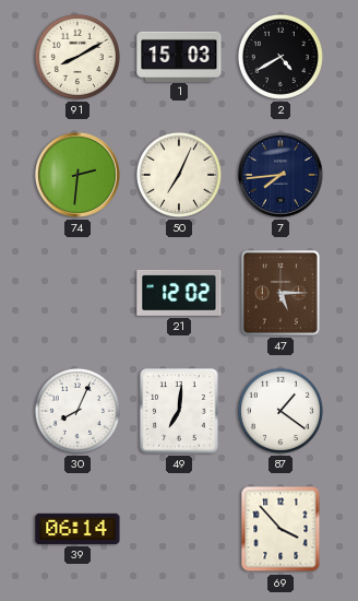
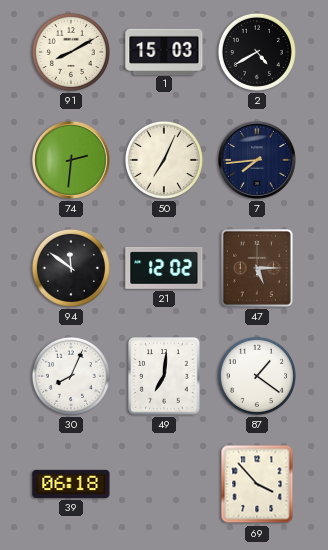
94: none -> 11:51
39: 06:14 -> 06:18
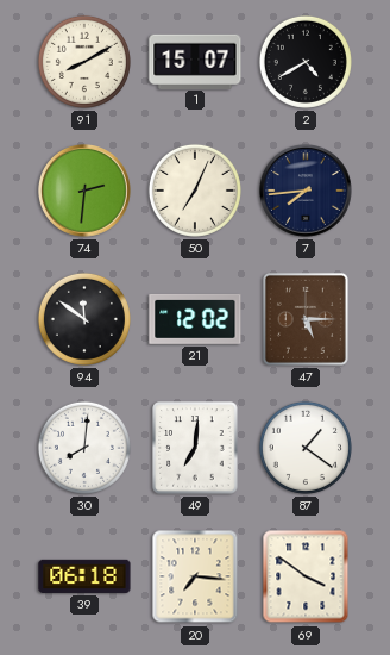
1: 15:03 -> 15:07
30: 8:04 -> 8:01
20: none -> 7:16
69: 3:53 -> 3:51
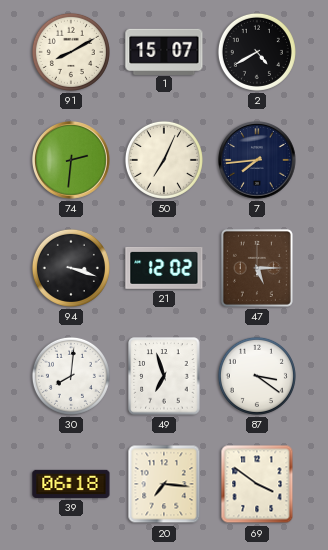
94: 11:51 -> 3:18
49: 7:01 -> 6:57
87: 1:21 -> 3:21
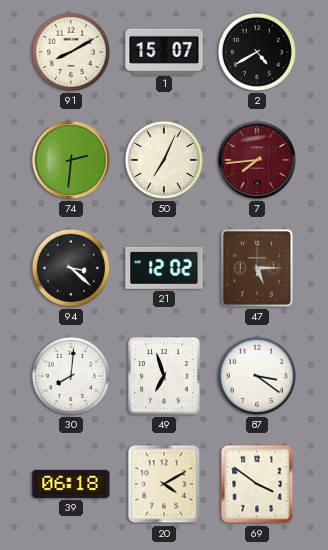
7 dial: navy -> burgundy
94: 3:18 -> 3:22
20: 7:16 -> 4:10
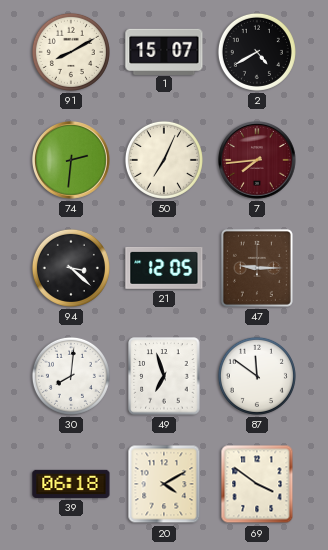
21: 12:02 -> 12:05
47: 5:15 -> 9:15
87: 3:21 -> 11:51
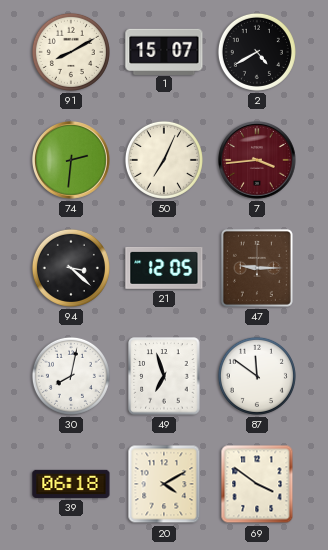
7: 7:44 -> 3:44
30: 8:01 -> 8:02
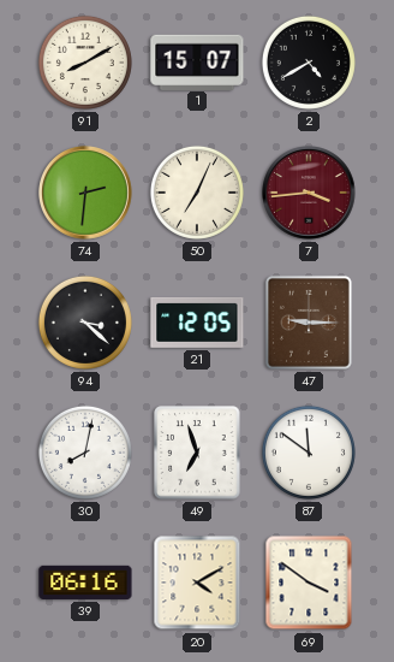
39: 06:18 -> 06:16
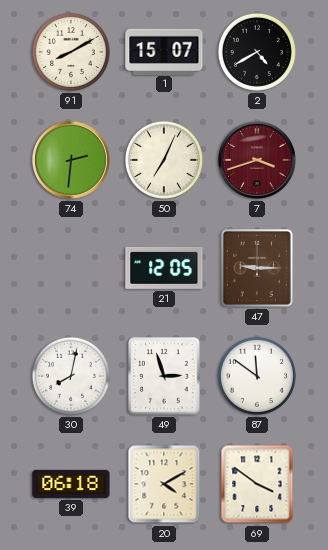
7: 3:44 -> 3:42
94: 3:22 -> none
49: 6:57 -> 2:57
39: 06:16 -> 06:18
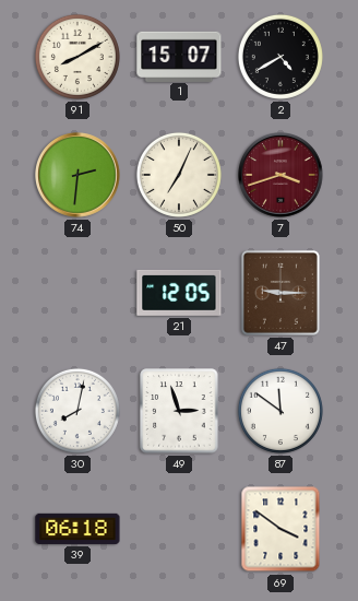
20: 4:10 -> none
